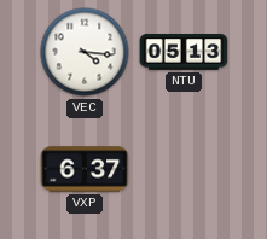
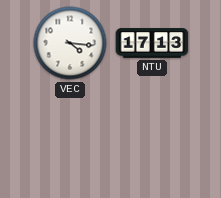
NTU: 05:13 -> 17:13
VXP: 6:37 -> none
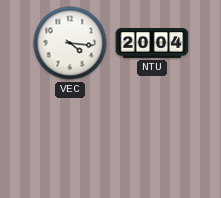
NTU: 17:13 -> 20:04
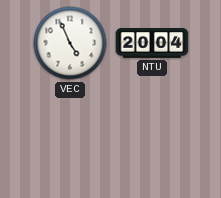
VEC: 4:16 -> 4:56
